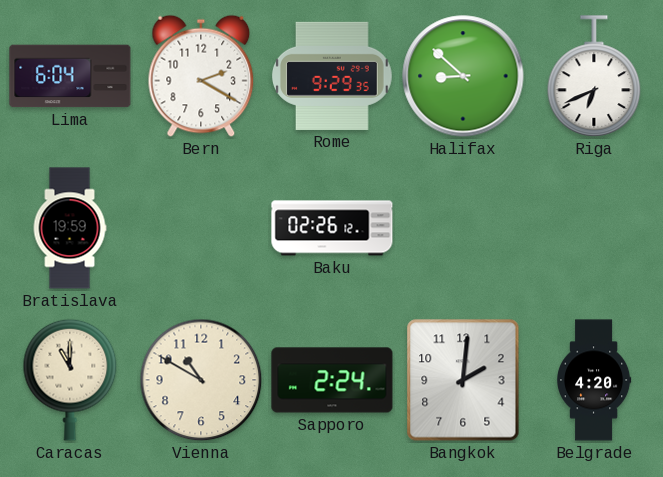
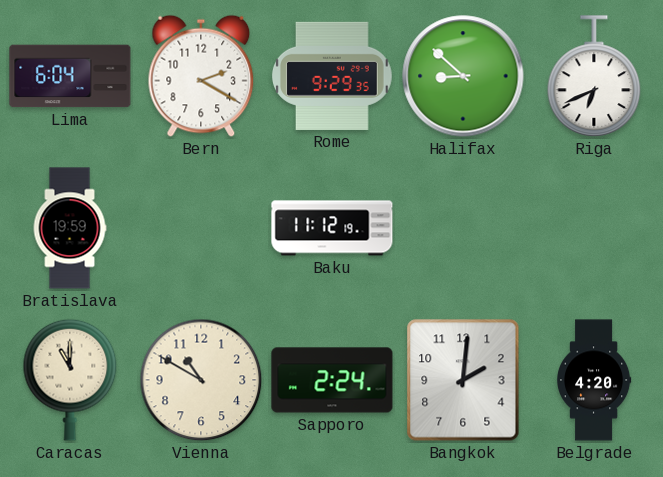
Baku: 02:26 -> 11:12
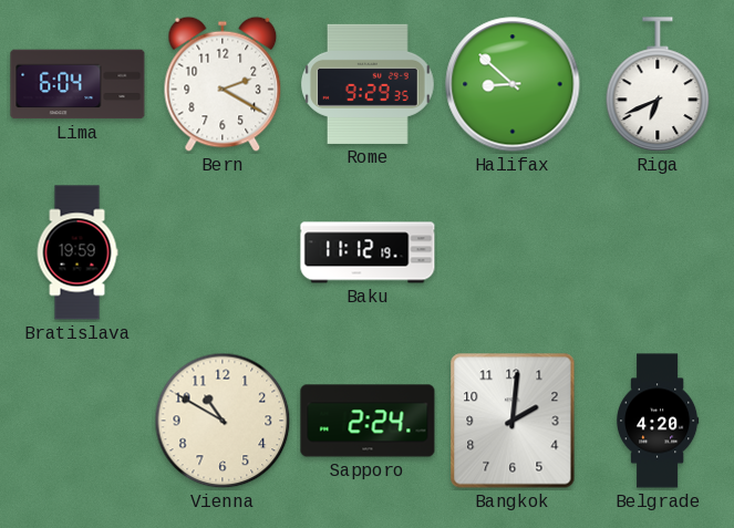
Caracas: 11:00 -> none
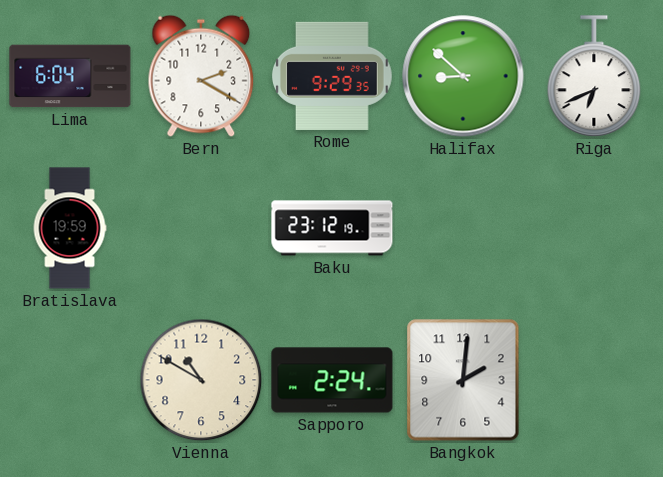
Baku: 11:12 -> 23:12
Belgrade: 4:20 -> none
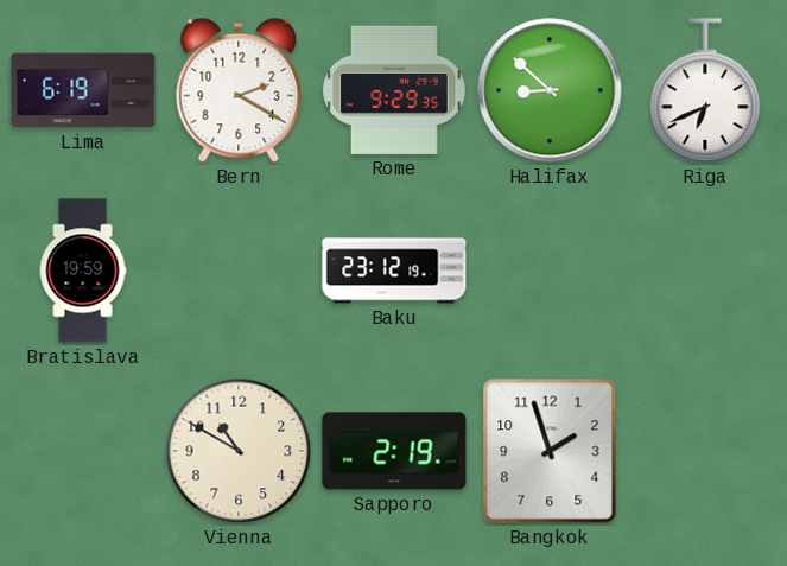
Lima: 6:04 -> 6:19
Sapporo: 2:24 -> 2:19
Bangkok: 2:01 -> 1:57
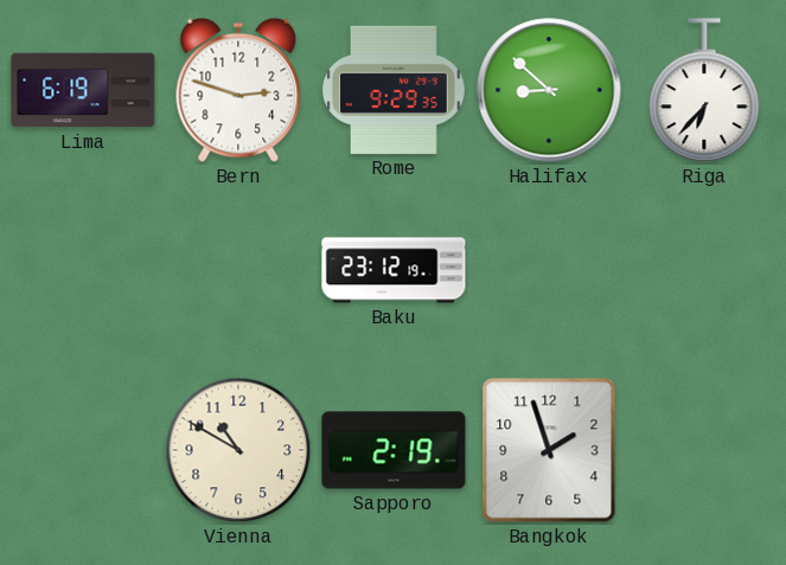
Bern: 2:20 -> 2:48
Riga: 6:41 -> 6:37
Bratislava: 19:59 -> none
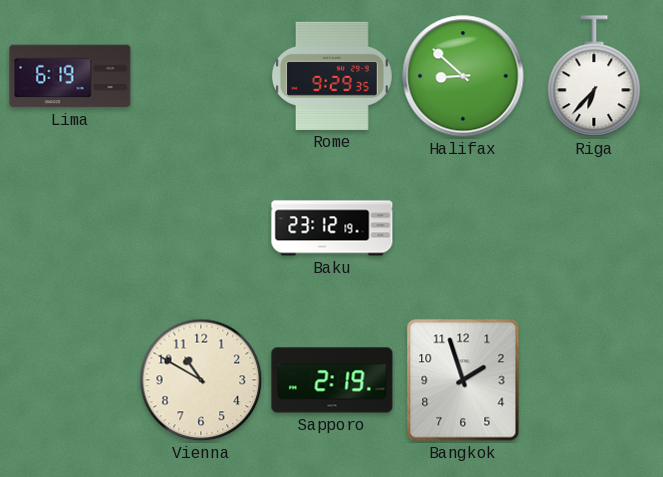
Bern: 2:48 -> none
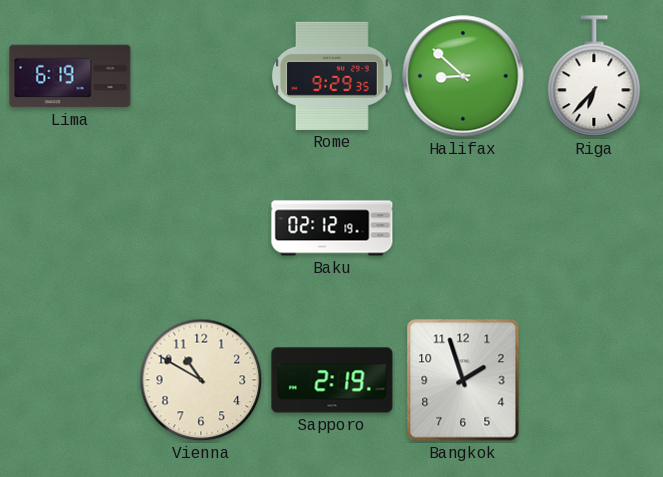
Baku: 23:12 -> 02:12
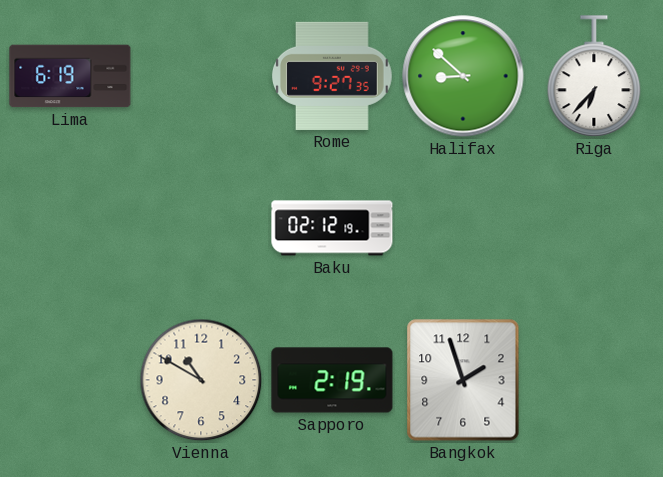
Rome: 9:29 -> 9:27
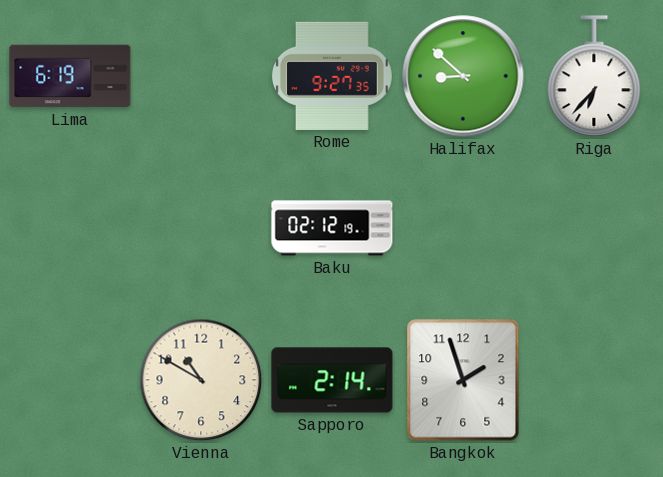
Sapporo: 2:19 -> 2:14
